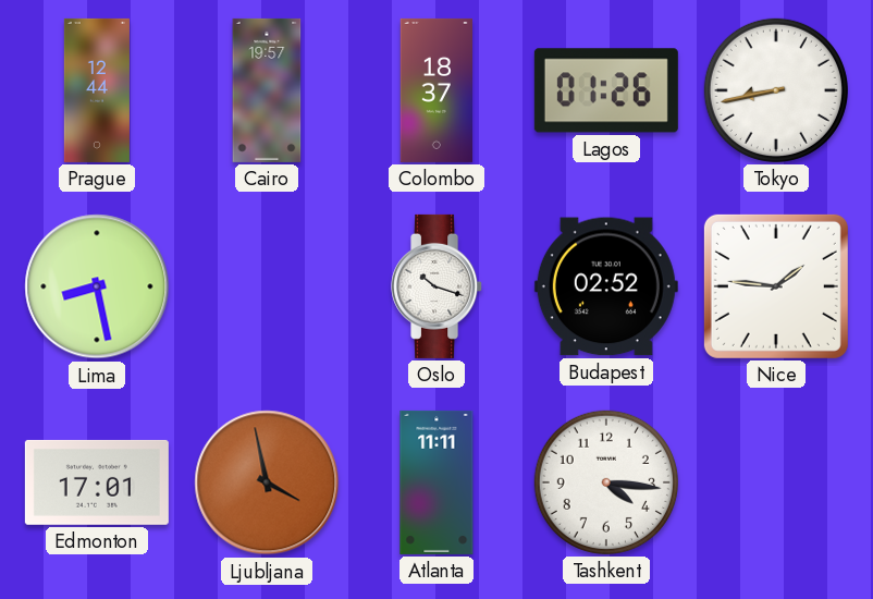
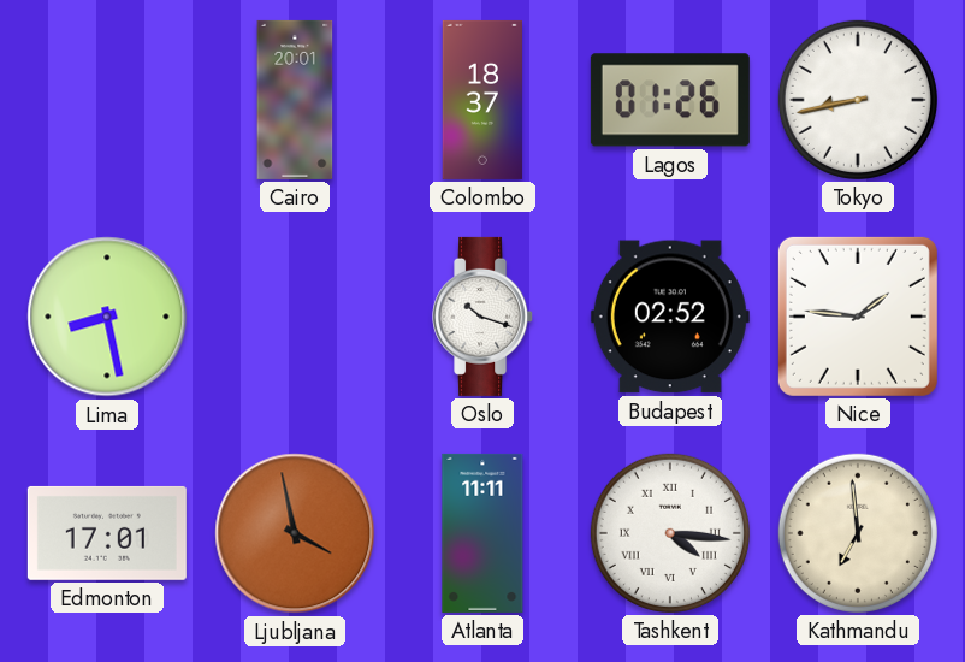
Prague: 12:44 -> none
Cairo: 19:57 -> 20:01
Tashkent numerals: Arabic -> Roman
Kathmandu: none -> 6:59
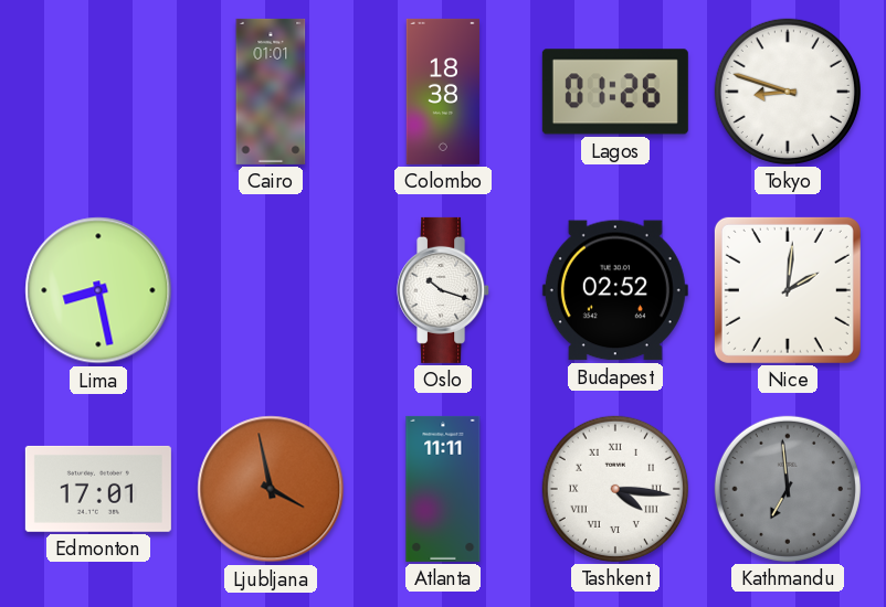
Cairo: 20:01 -> 01:01
Colombo: 18:37 -> 18:38
Tokyo: 8:43 -> 8:48
Nice: 1:46 -> 2:01
Kathmandu dial: cream -> grey
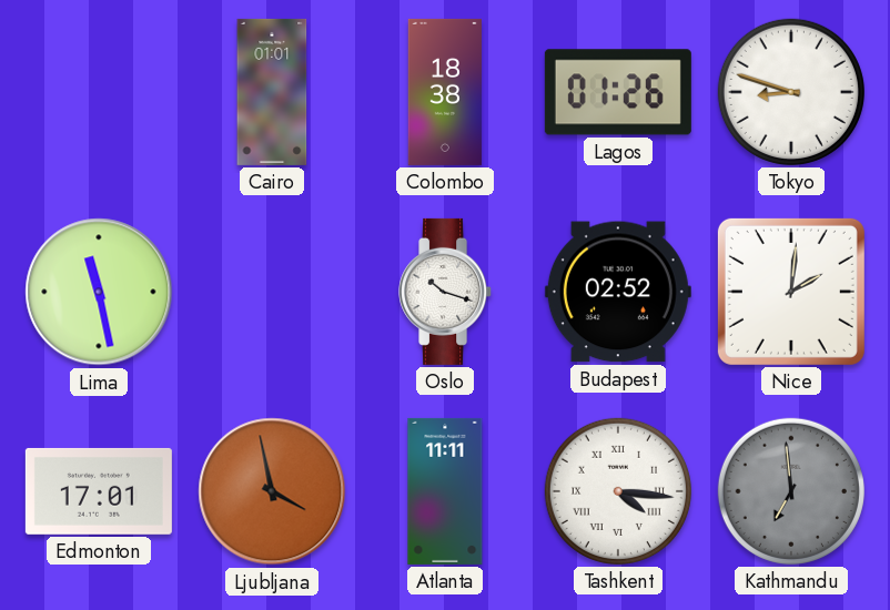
Lima: 8:28 -> 11:28
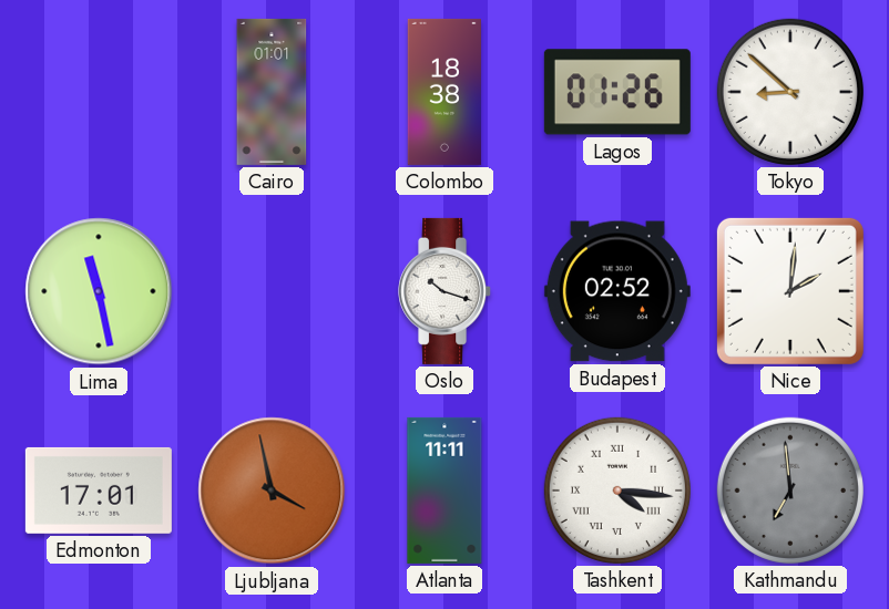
Tokyo: 8:48 -> 8:52
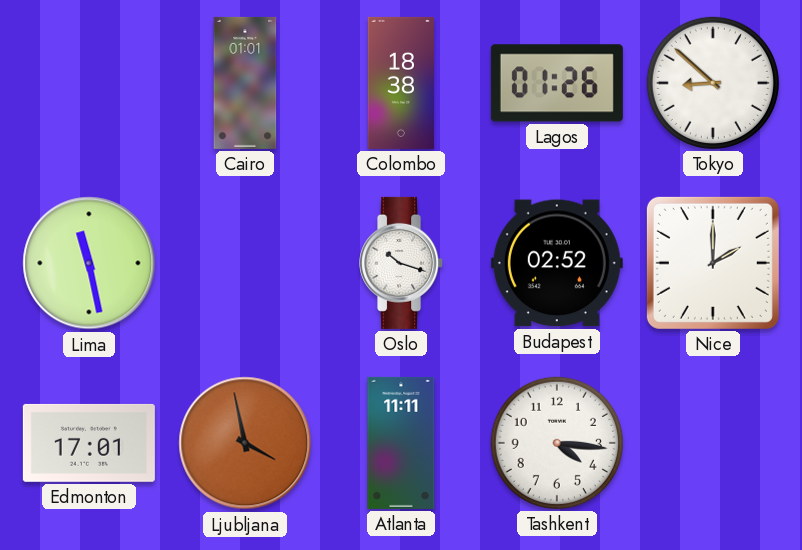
Nice: 2:01 -> 2:00
Tashkent numerals: Roman -> Arabic
Kathmandu: 6:59 -> none
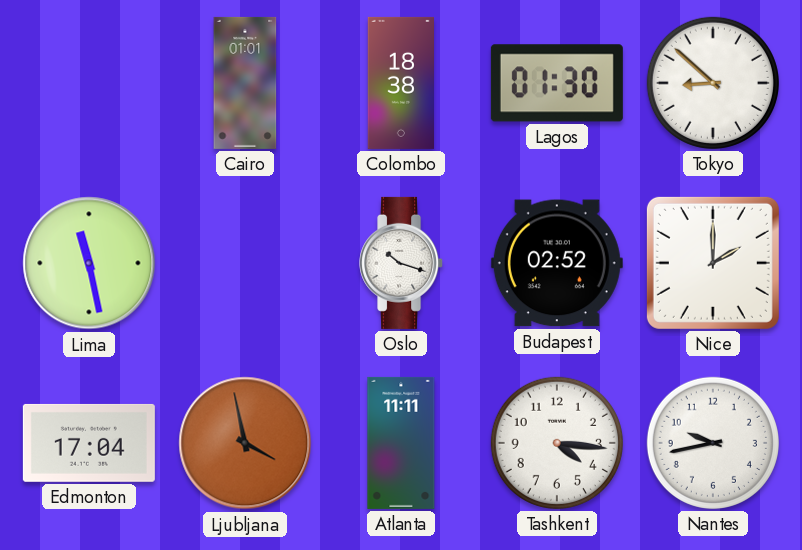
Lagos: 01:26 -> 01:30
Edmonton: 17:01 -> 17:04
Nantes: none -> 9:43
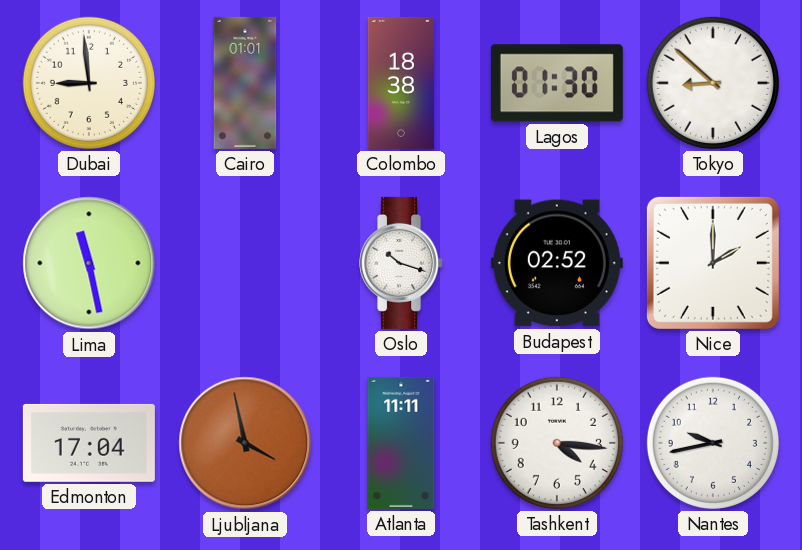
Dubai: none -> 8:59
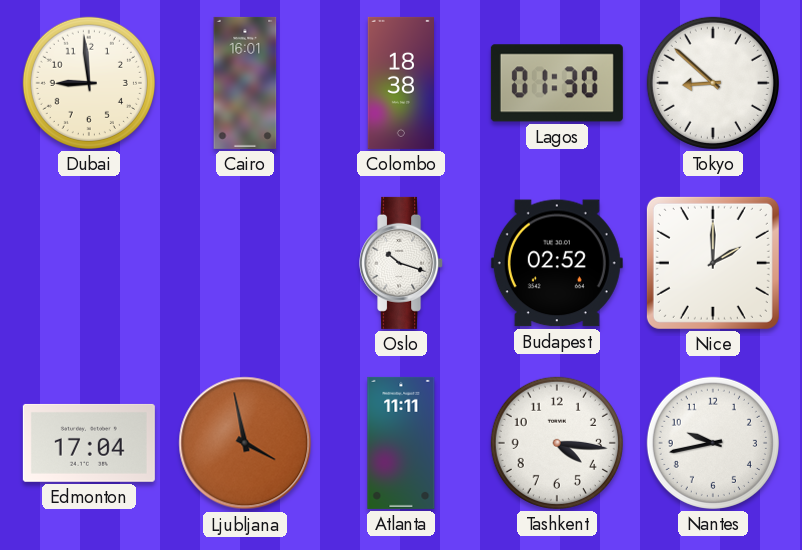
Cairo: 01:01 -> 16:01
Lima: 11:28 -> none
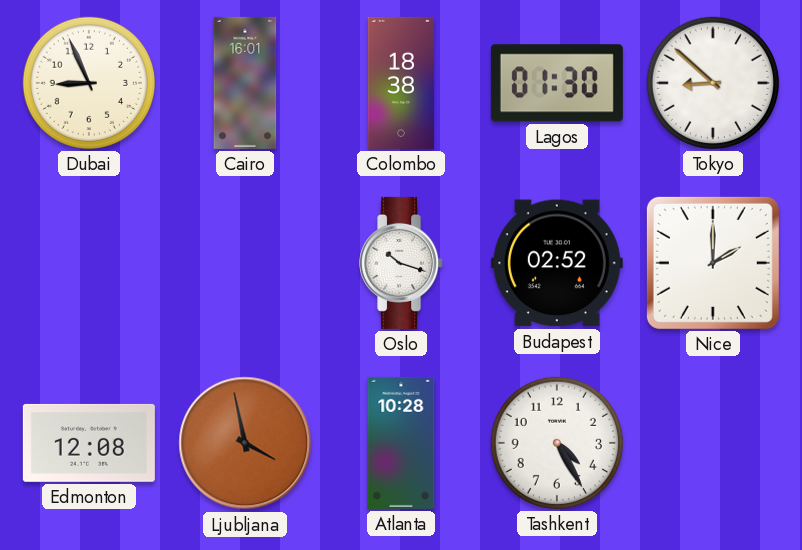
Dubai: 8:59 -> 8:56
Edmonton: 17:04 -> 12:08
Atlanta: 11:11 -> 10:28
Tashkent: 4:16 -> 4:25
Nantes: 9:43 -> none
